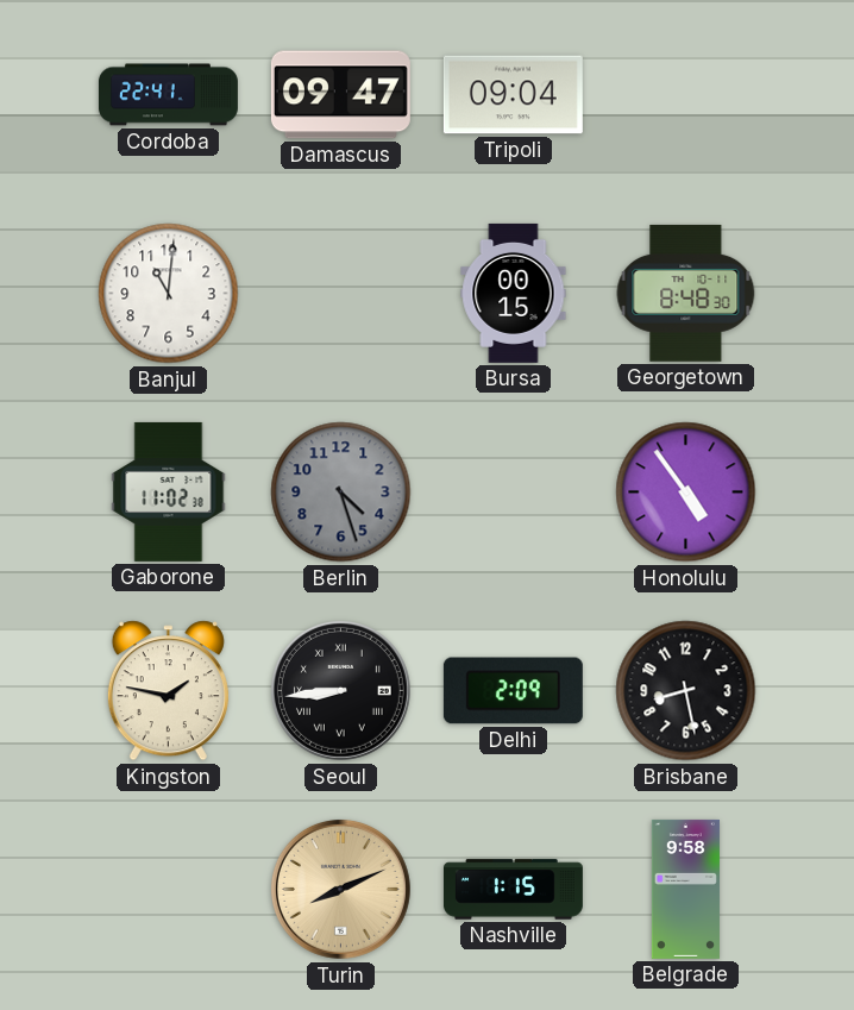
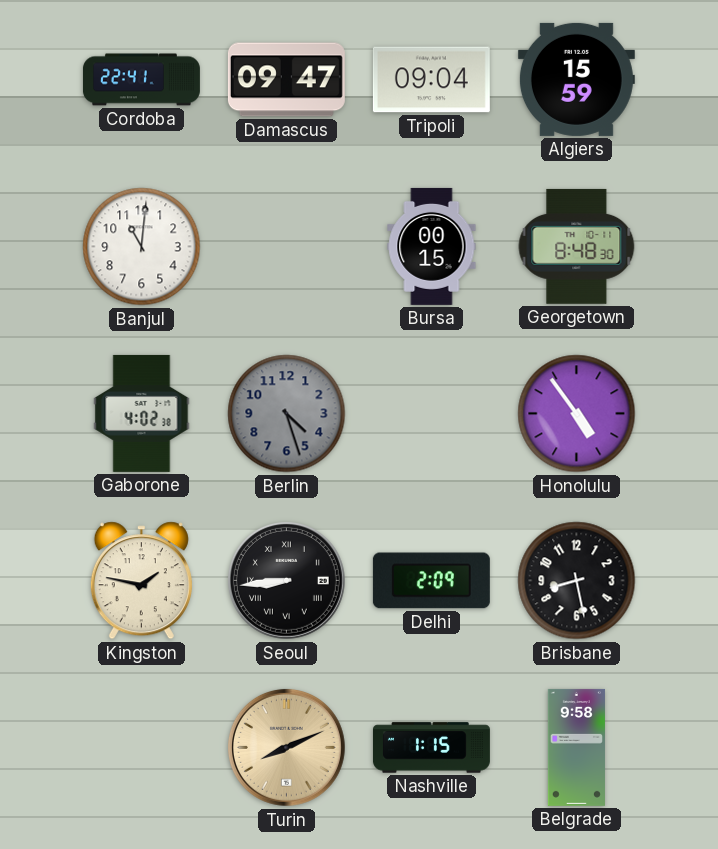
Algiers: none -> 15:59
Gaborone: 11:02 -> 4:02
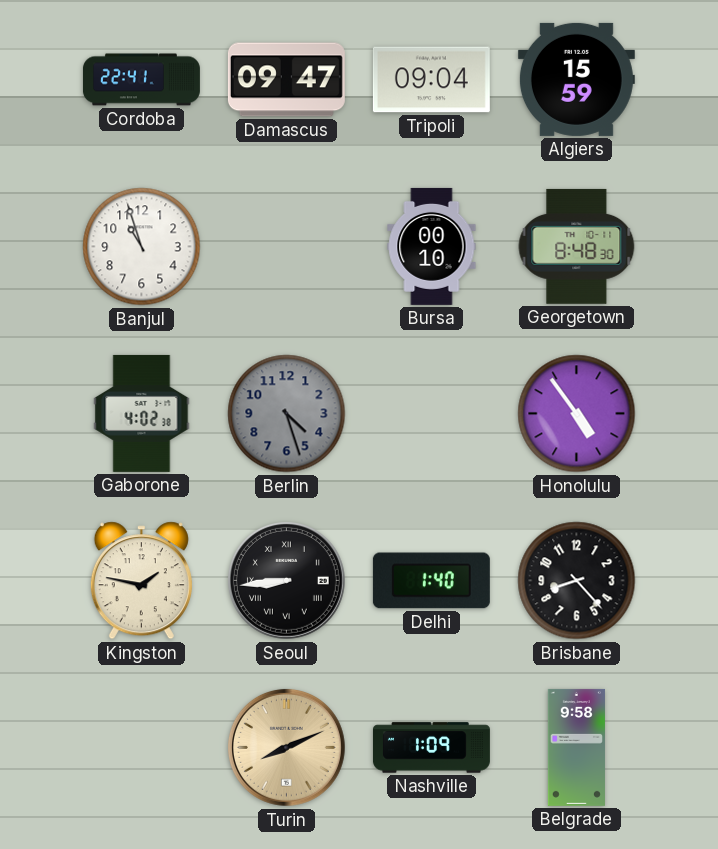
Banjul: 11:01 -> 10:57
Bursa: 00:15 -> 00:10
Delhi: 2:09 -> 1:40
Brisbane: 8:28 -> 8:23
Nashville: 1:15 -> 1:09
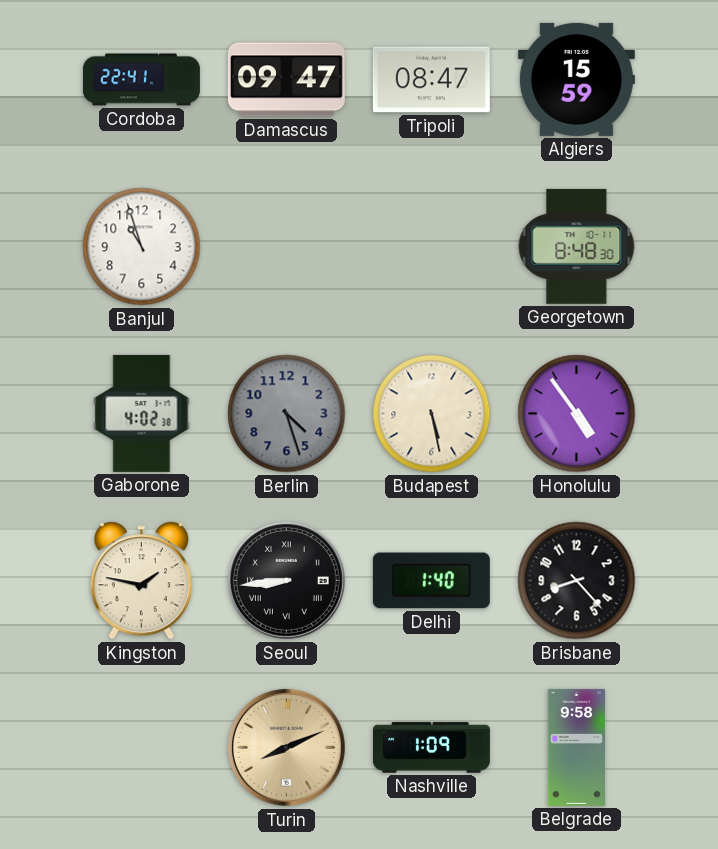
Tripoli: 09:04 -> 08:47
Bursa: 00:10 -> none
Budapest: none -> 5:28
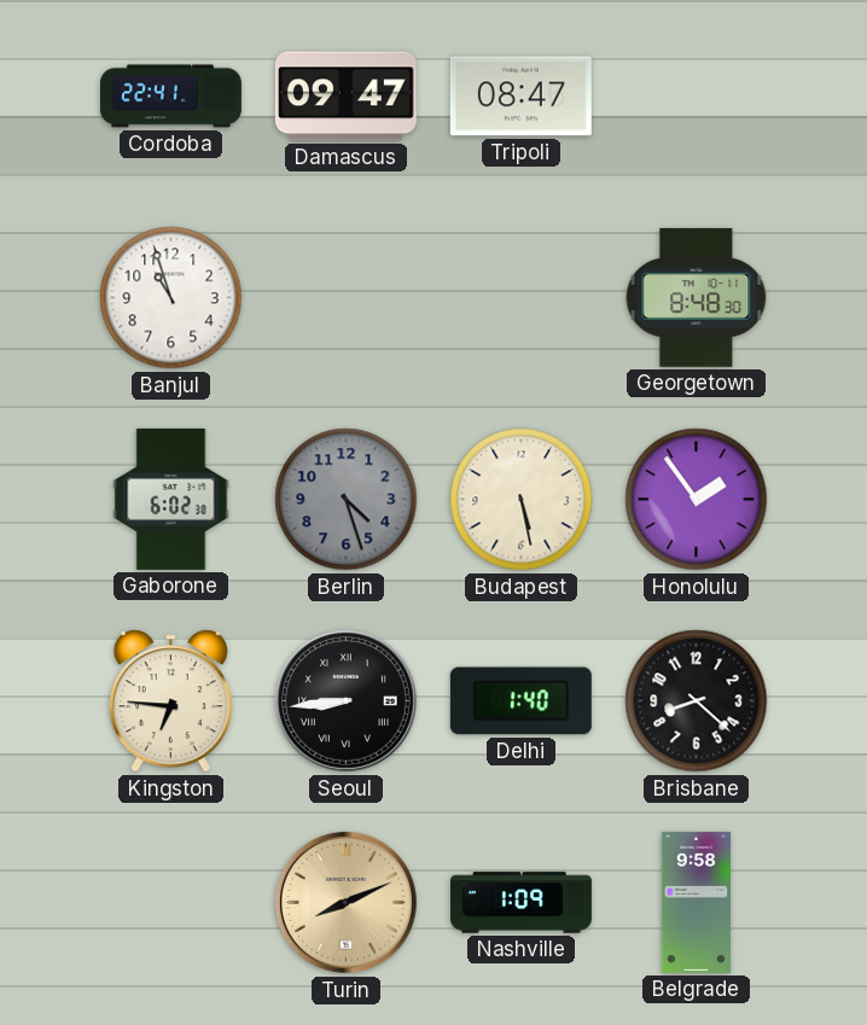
Algiers: 15:59 -> none
Gaborone: 4:02 -> 6:02
Honolulu: 4:54 -> 1:54
Kingston: 1:47 -> 6:46
Brisbane: 8:23 -> 8:22
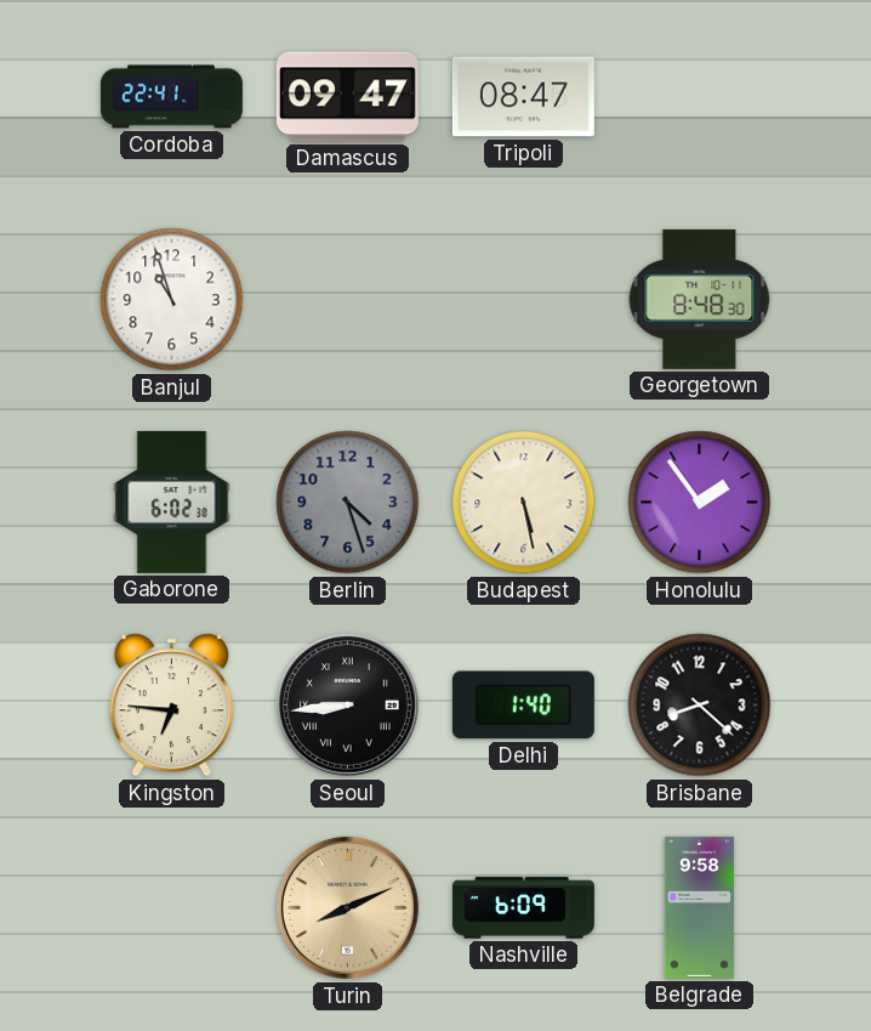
Nashville: 1:09 -> 6:09
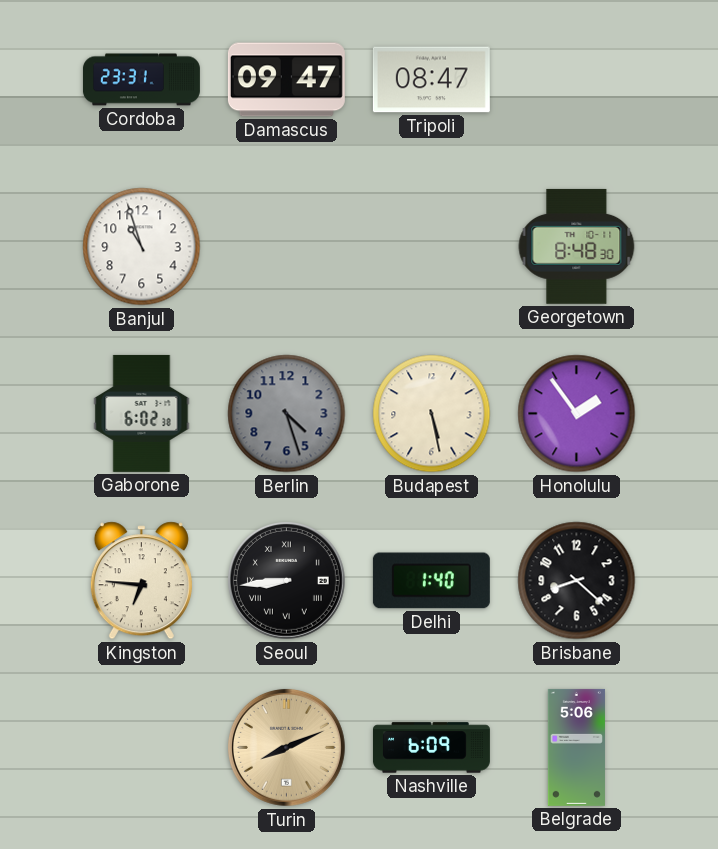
Cordoba: 22:41 -> 23:31
Belgrade: 9:58 -> 5:06
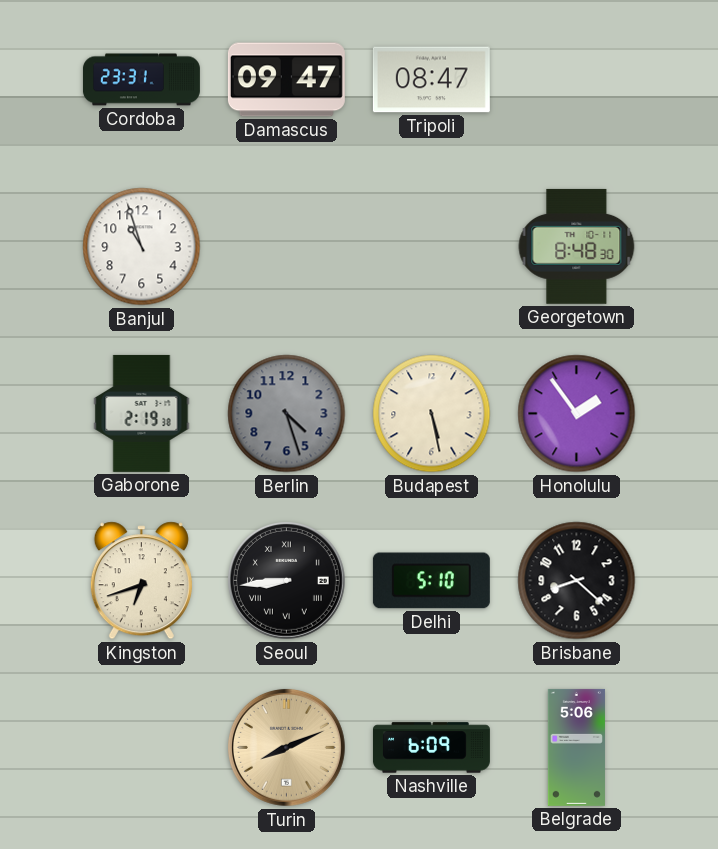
Gaborone: 6:02 -> 2:19
Kingston: 6:46 -> 6:42
Delhi: 1:40 -> 5:10
